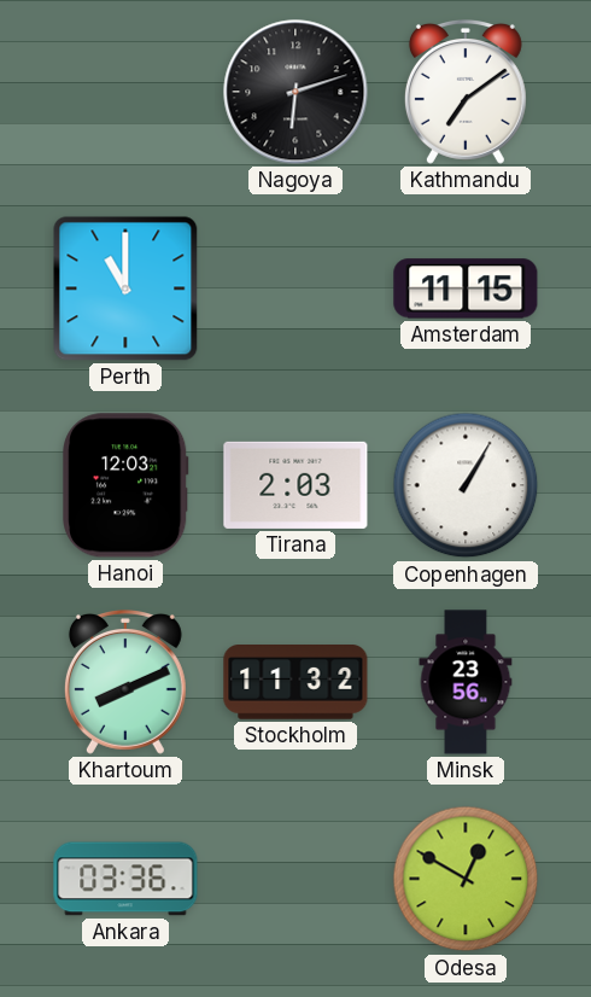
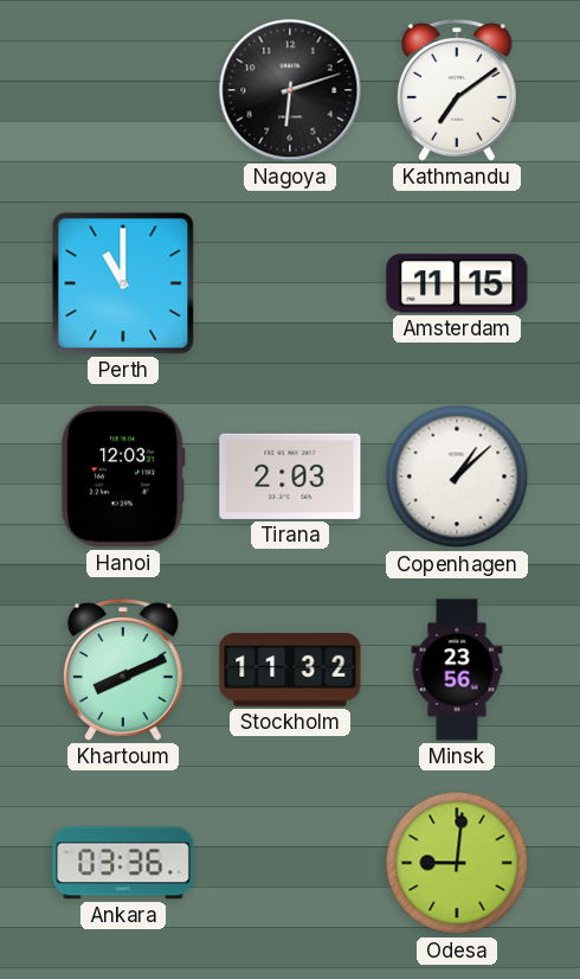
Copenhagen: 1:05 -> 1:08
Odesa: 12:50 -> 9:01
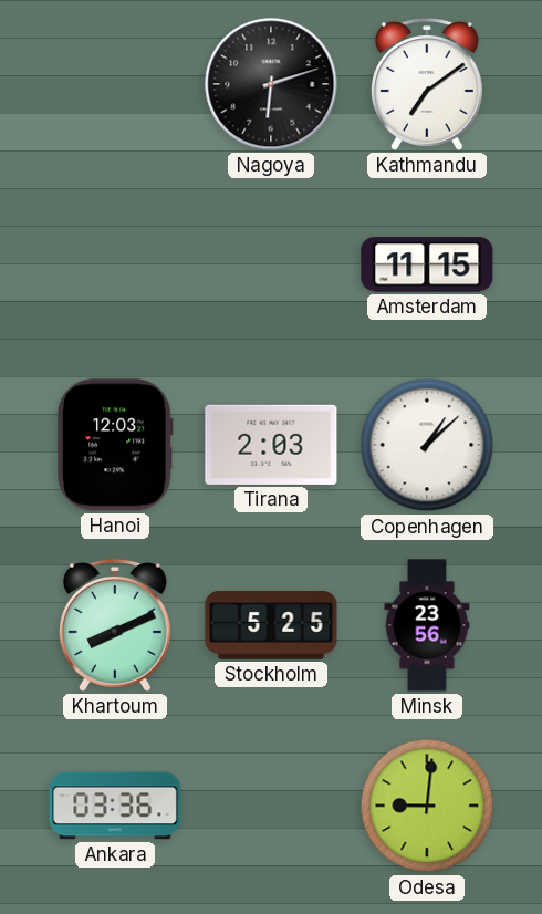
Perth: 11:00 -> none
Stockholm: 11:32 -> 5:25
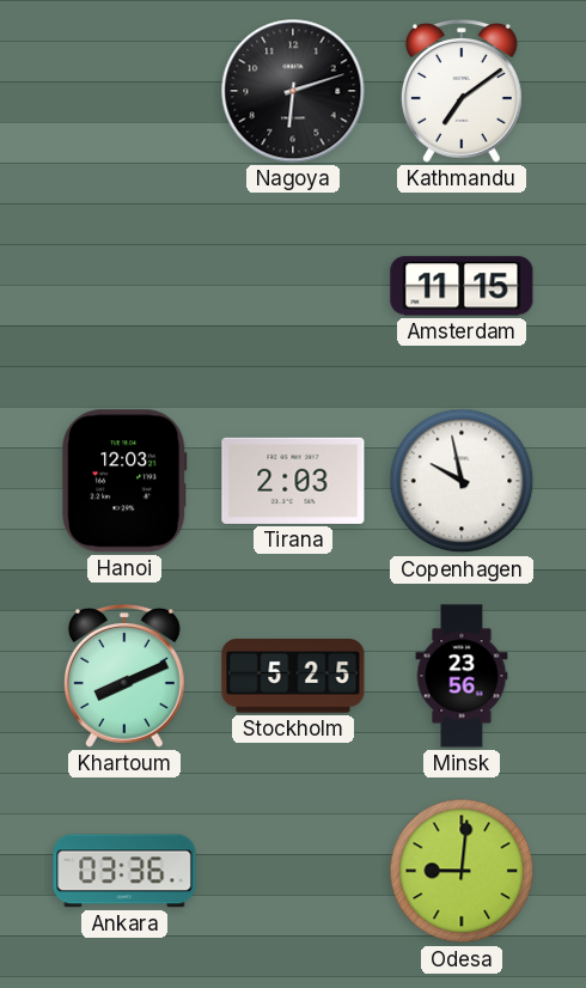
Copenhagen: 1:08 -> 9:58
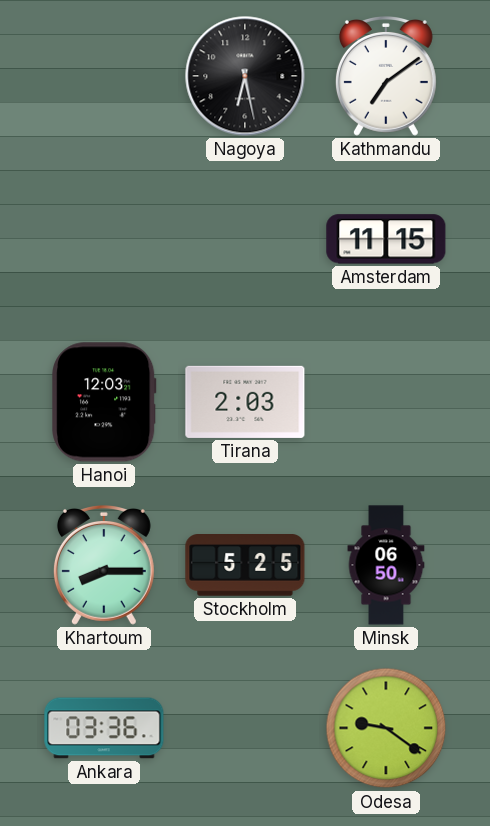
Nagoya: 6:12 -> 6:28
Copenhagen: 9:58 -> none
Khartoum: 8:11 -> 8:15
Minsk: 23:56 -> 06:50
Odesa: 9:01 -> 9:21
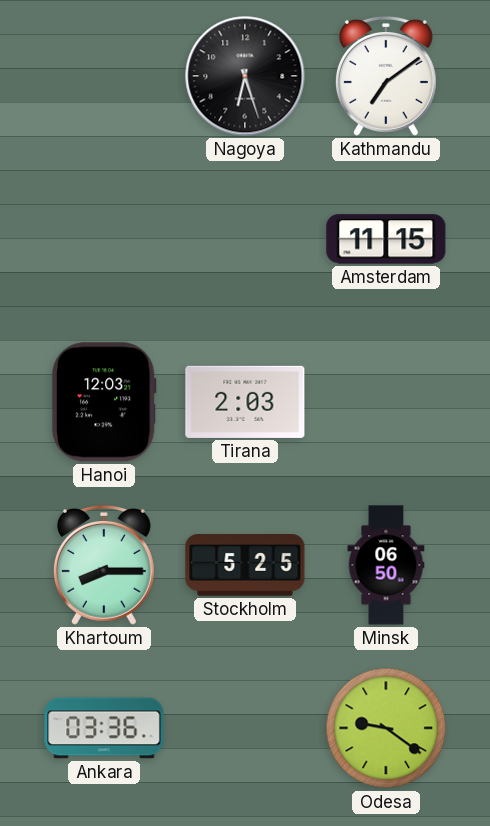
Nagoya: 6:28 -> 6:27
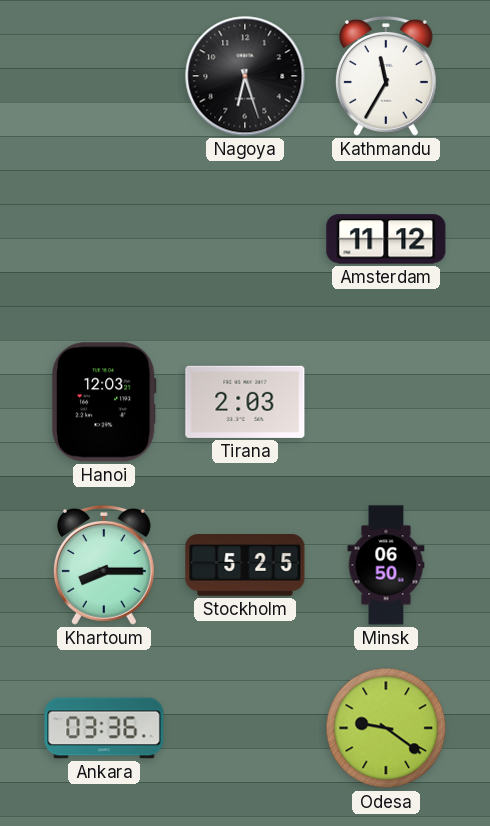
Kathmandu: 7:09 -> 11:35
Amsterdam: 11:15 -> 11:12
